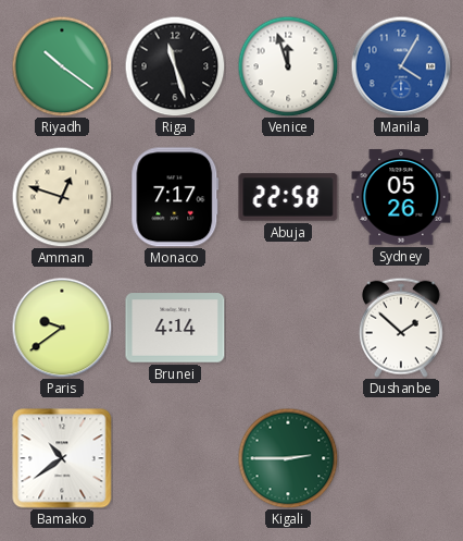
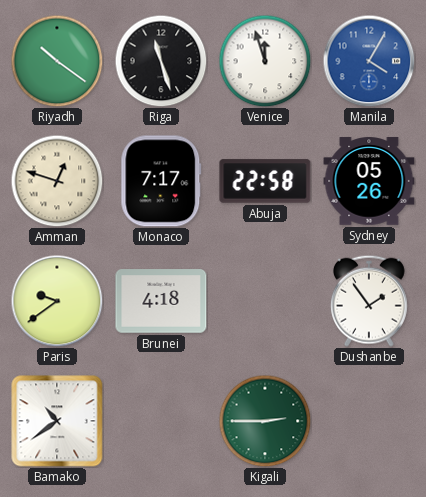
Brunei: 4:14 -> 4:18
Dushanbe: 1:52 -> 1:54
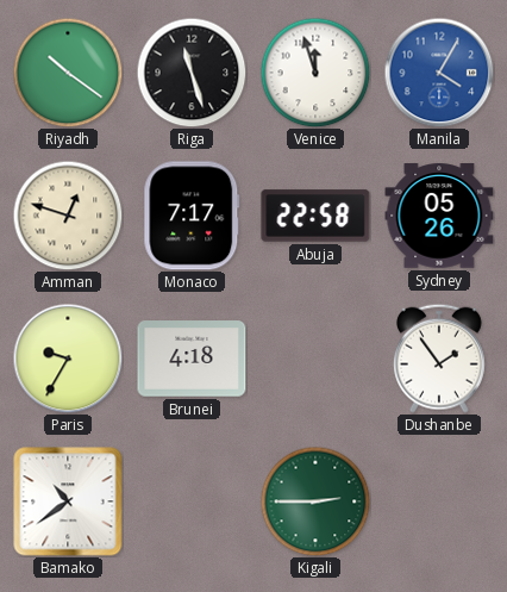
Paris: 9:39 -> 9:35
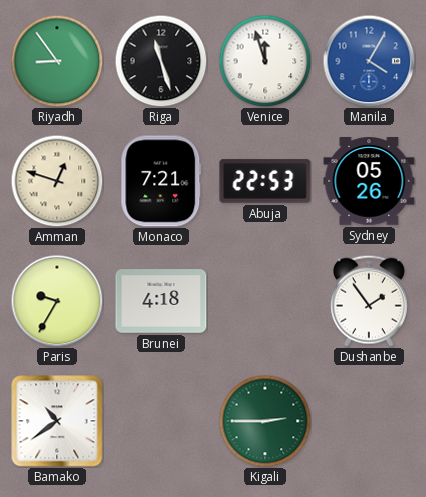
Riyadh: 10:21 -> 8:54
Monaco: 7:17 -> 7:21
Abuja: 22:58 -> 22:53
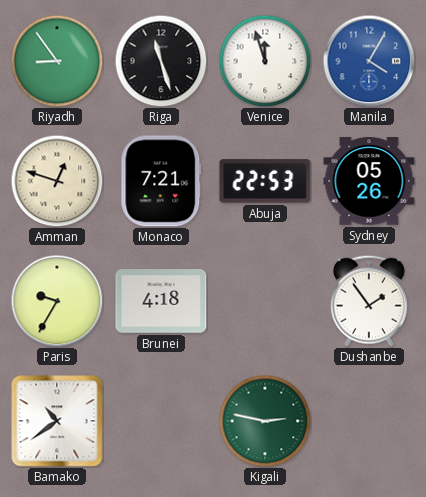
Kigali: 2:45 -> 2:47
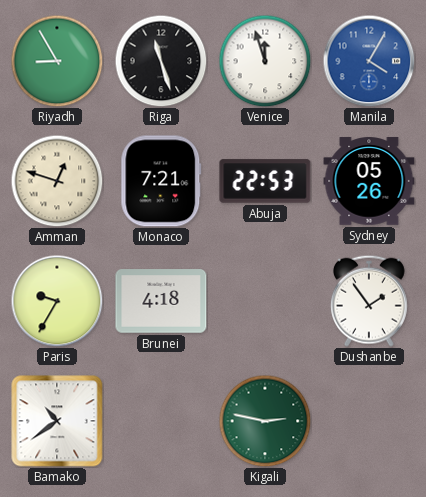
Riyadh: 8:54 -> 8:55
